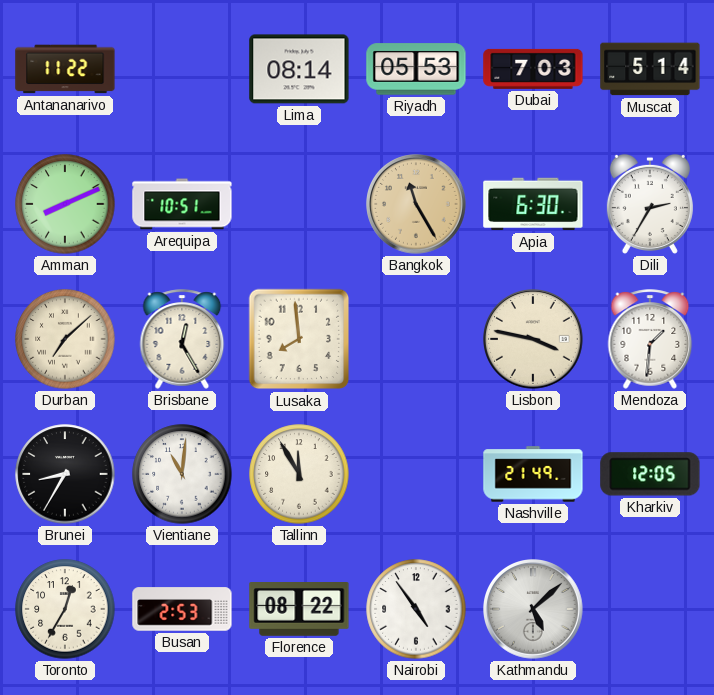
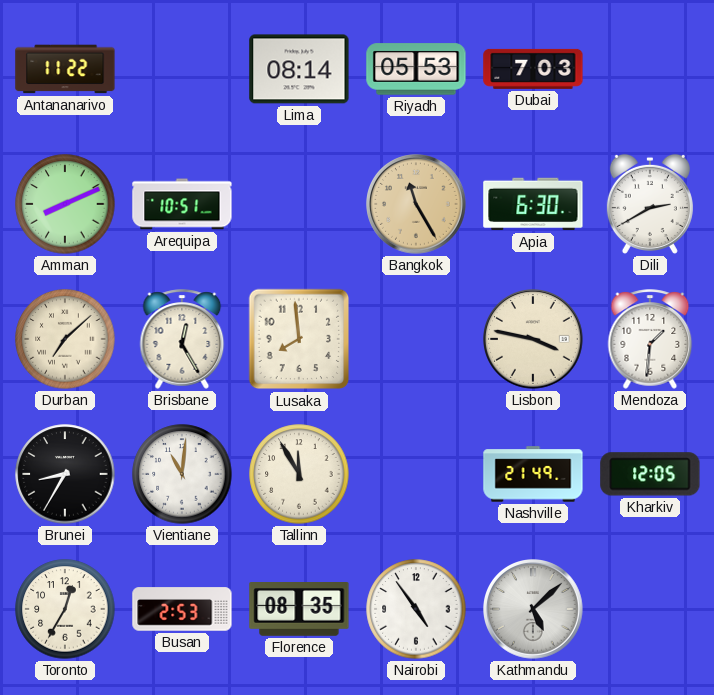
Muscat: 5:14 -> none
Dili: 2:35 -> 2:40
Florence: 08:22 -> 08:35
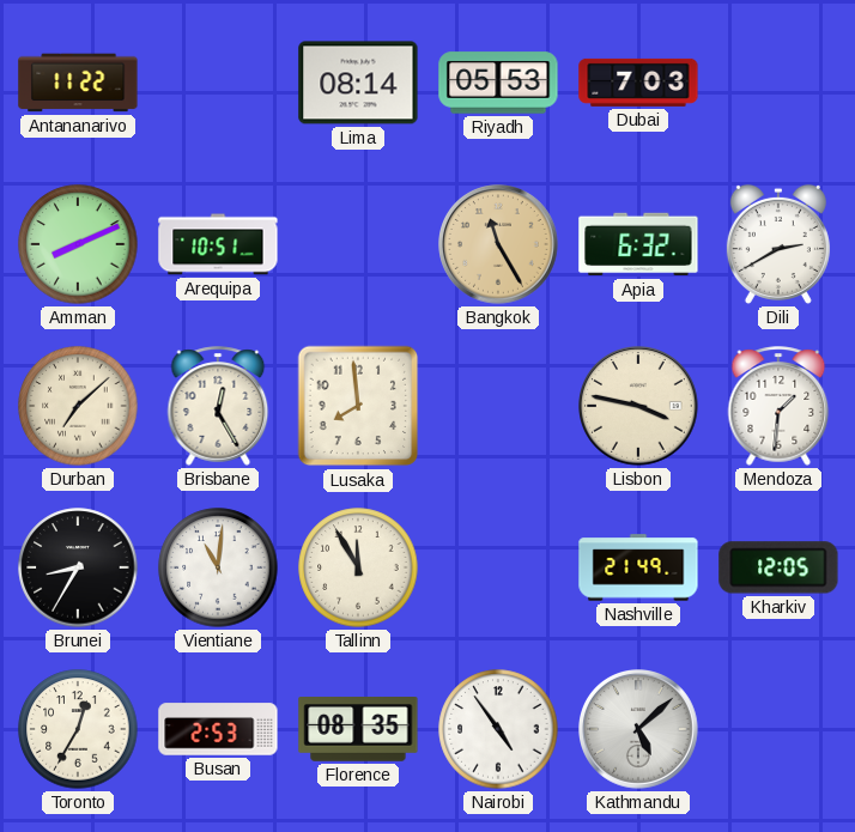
Apia: 6:30 -> 6:32
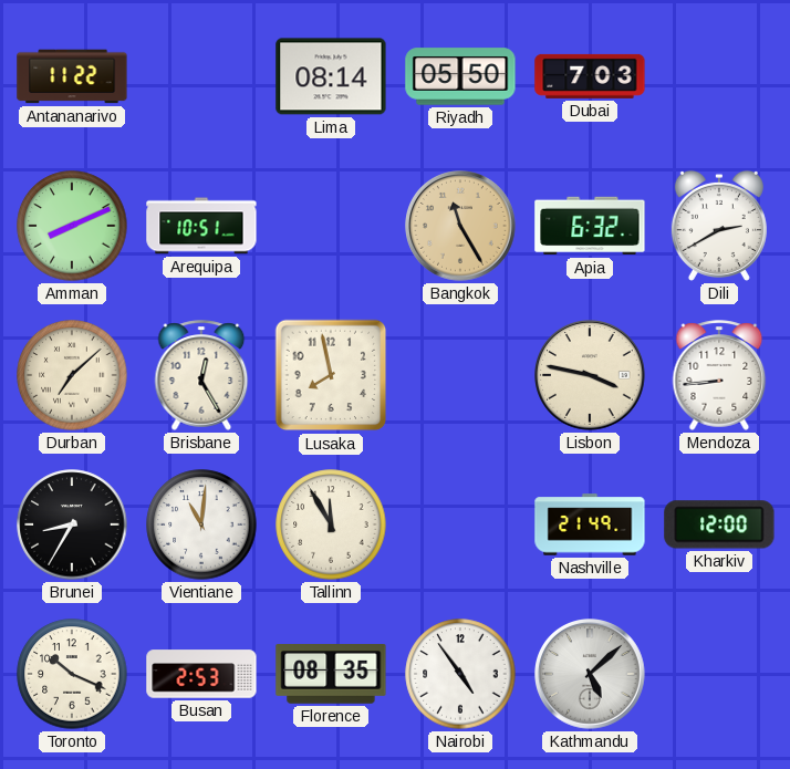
Riyadh: 05:53 -> 05:50
Lusaka: 7:59 -> 7:58
Mendoza: 1:31 -> 8:44
Kharkiv: 12:05 -> 12:00
Toronto: 12:35 -> 10:19
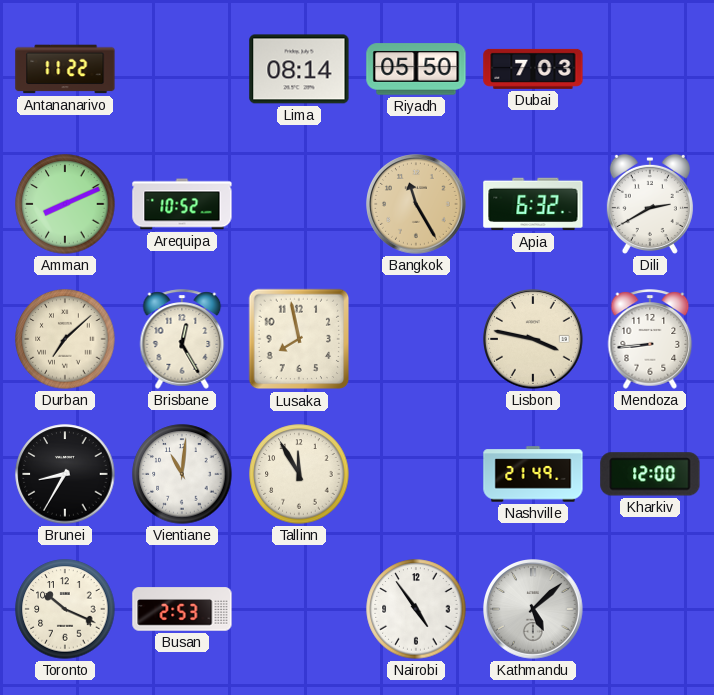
Arequipa: 10:51 -> 10:52
Florence: 08:35 -> none
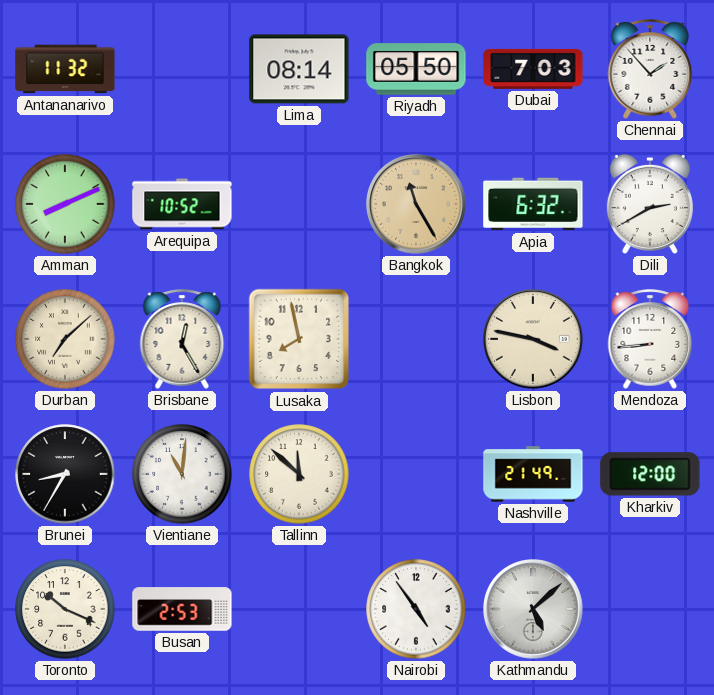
Antananarivo: 11:22 -> 11:32
Chennai: none -> 1:53
Tallinn: 11:55 -> 11:52
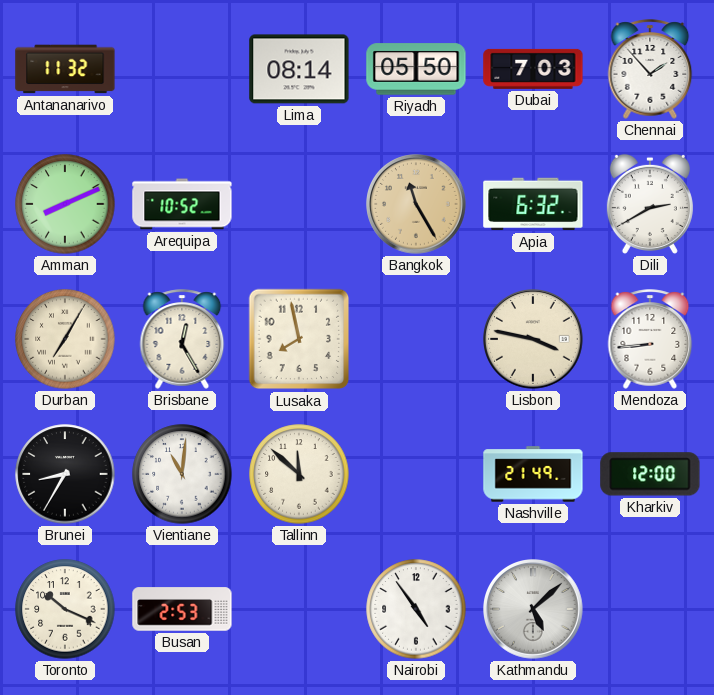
Durban: 7:08 -> 7:05
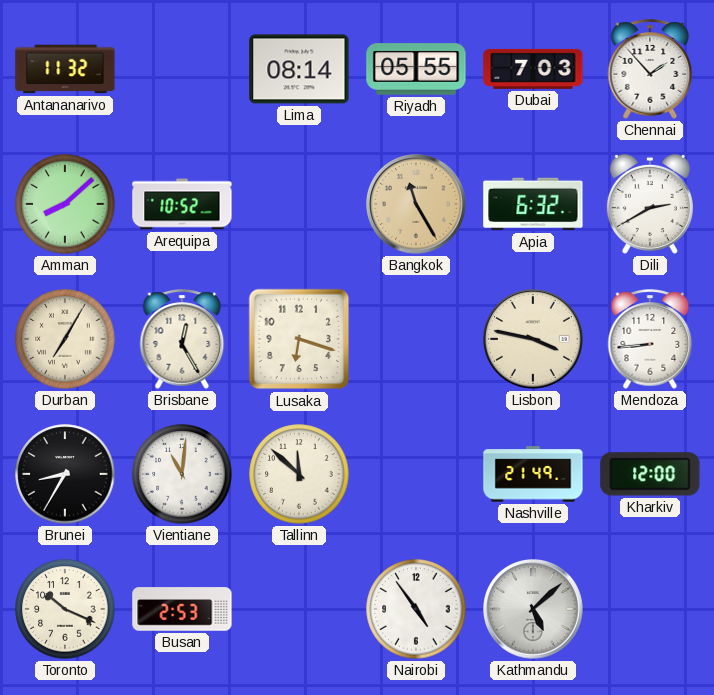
Riyadh: 05:50 -> 05:55
Amman: 8:11 -> 8:08
Lusaka: 7:58 -> 6:18
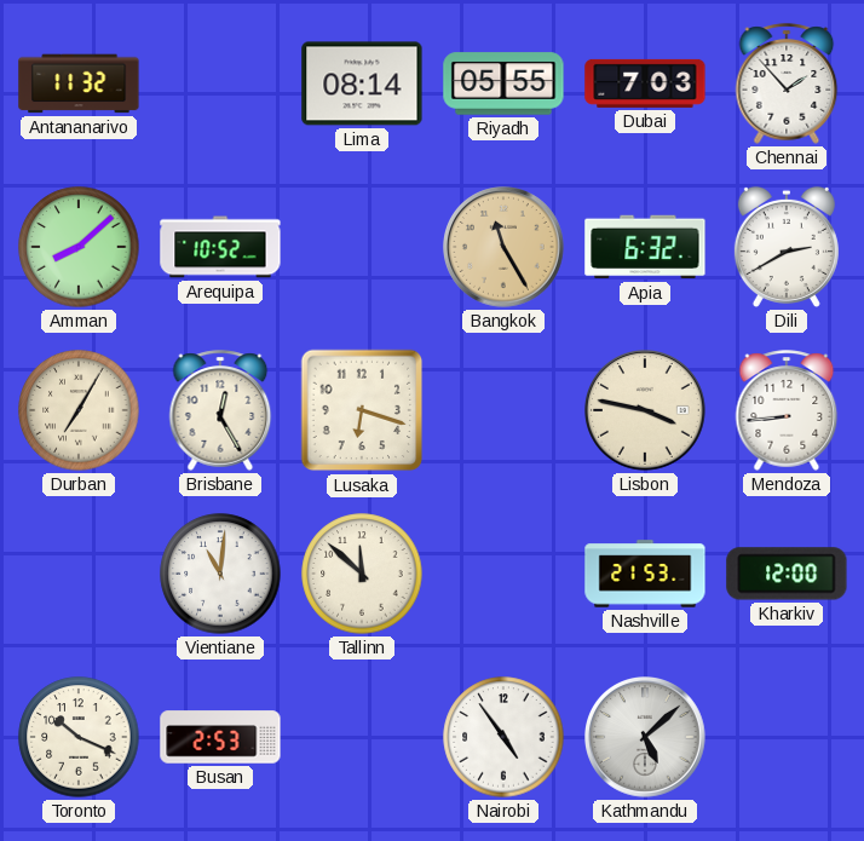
Brunei: 8:35 -> none
Nashville: 21:49 -> 21:53
